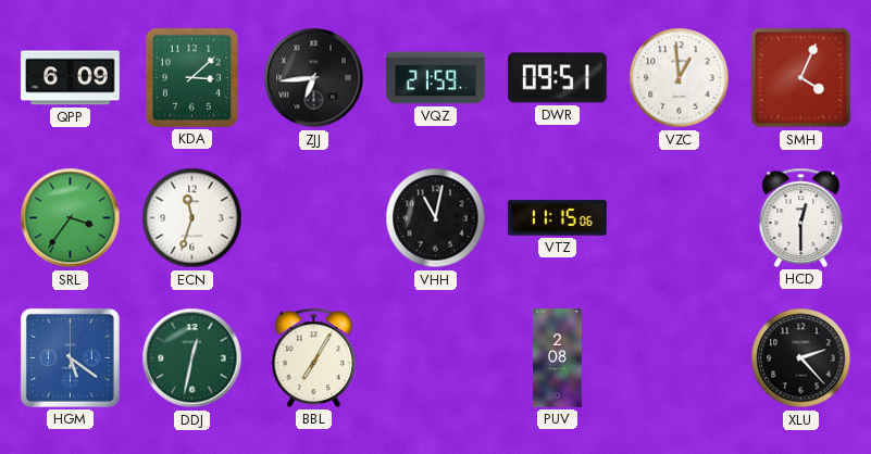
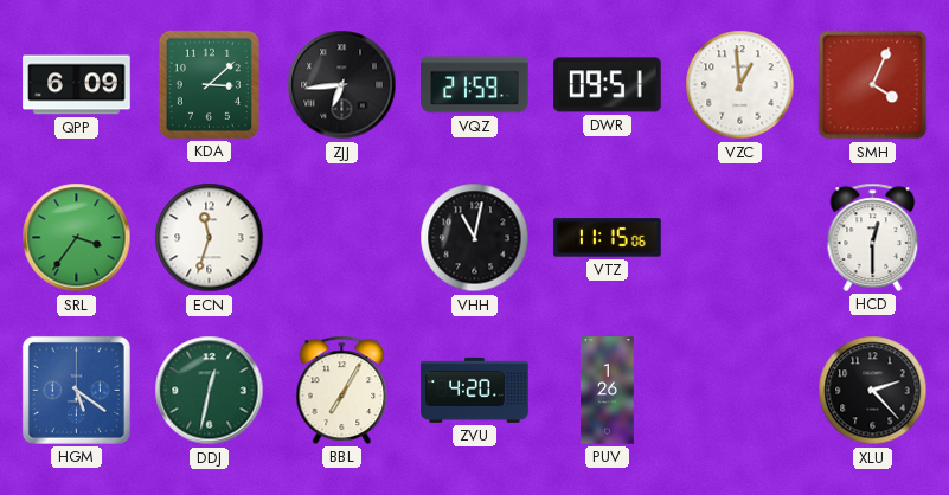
ZVU: none -> 4:20
PUV: 2:08 -> 1:26
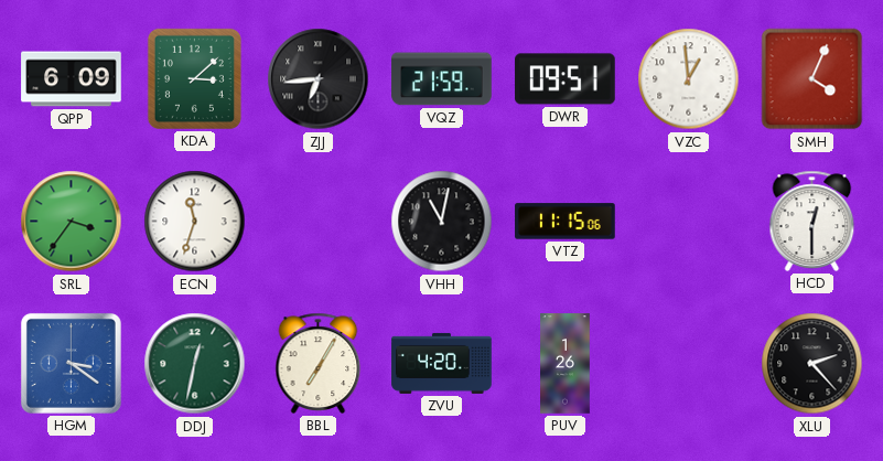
HGM: 5:21 -> 3:21
